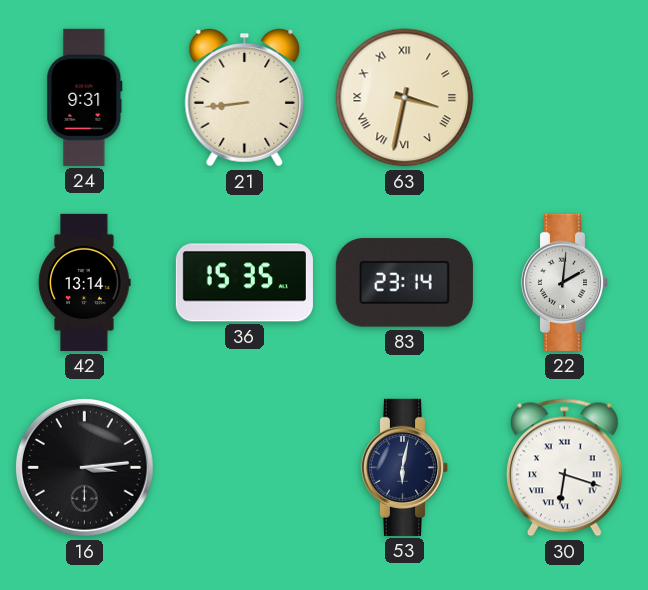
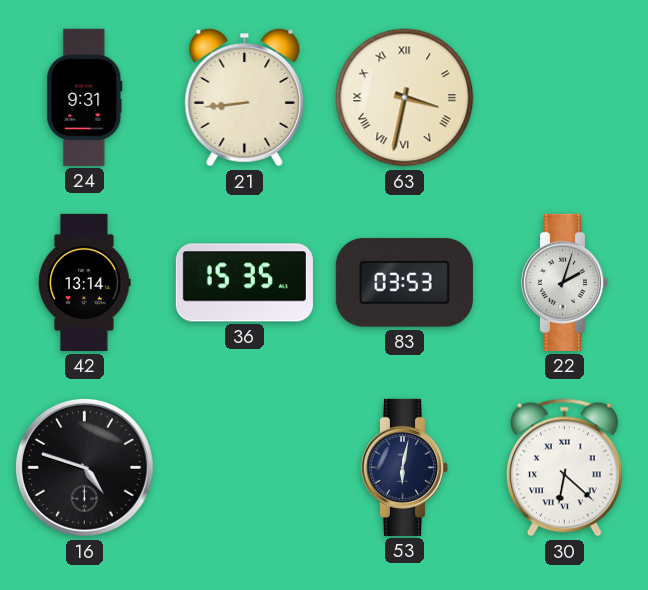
83: 23:14 -> 03:53
22: 2:01 -> 2:03
16: 3:14 -> 4:48
30: 6:18 -> 6:22
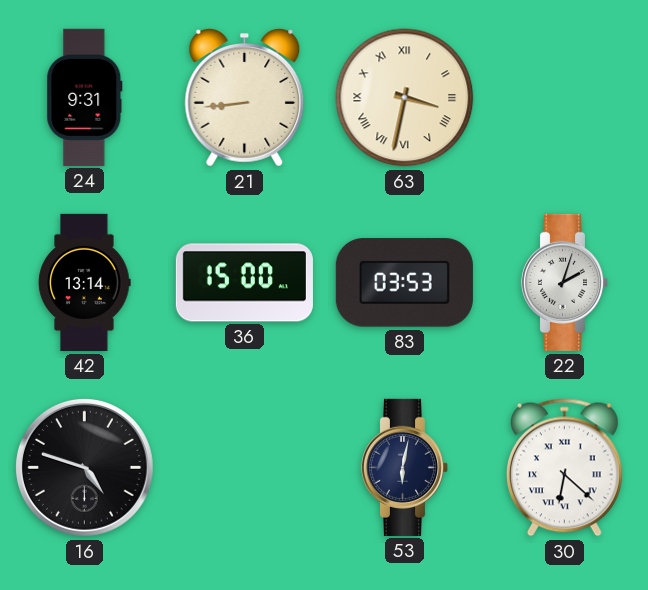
36: 15:35 -> 15:00
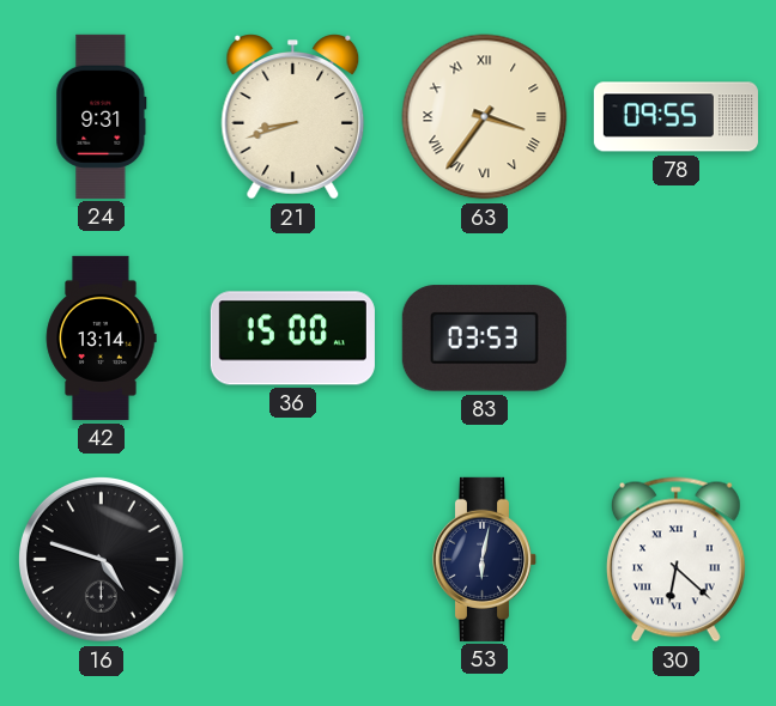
21: 8:44 -> 8:42
63: 3:32 -> 3:36
78: none -> 09:55
22: 2:03 -> none
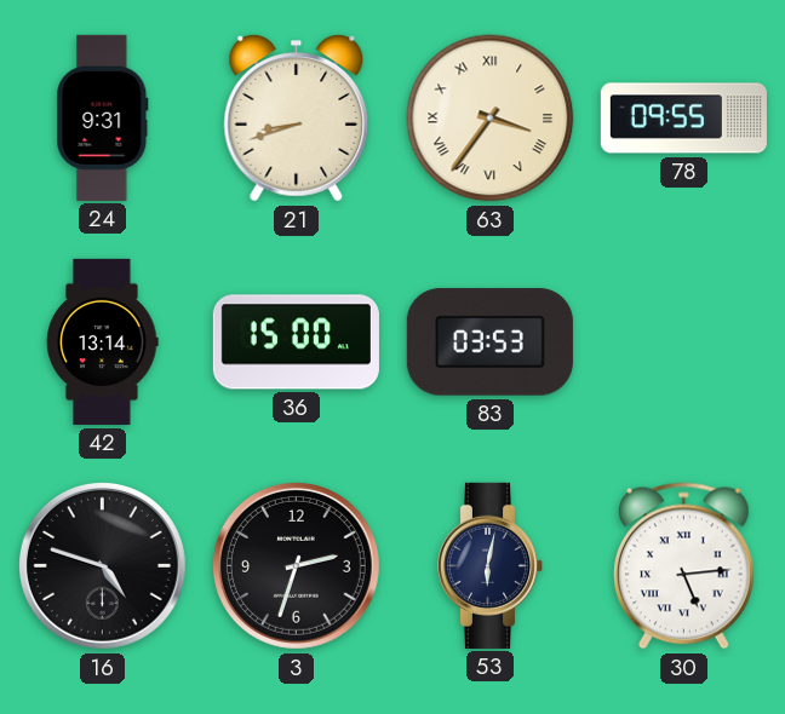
3: none -> 2:33
30: 6:22 -> 5:14
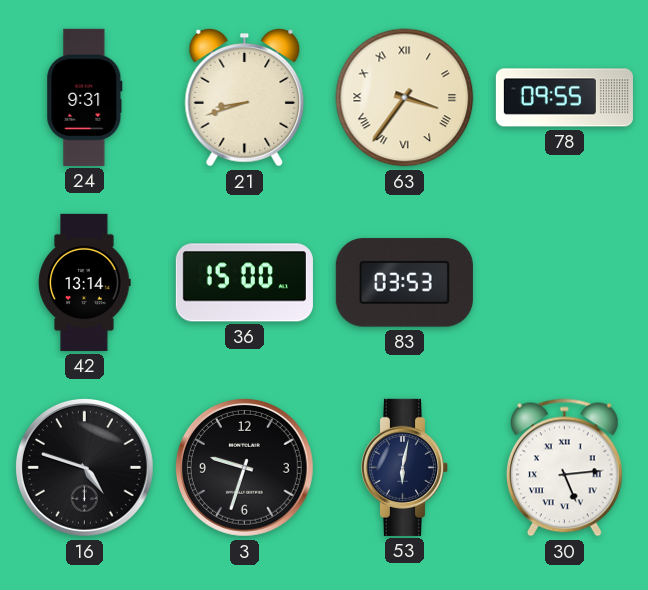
3: 2:33 -> 9:33
